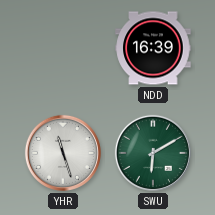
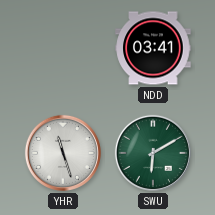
NDD: 16:39 -> 03:41
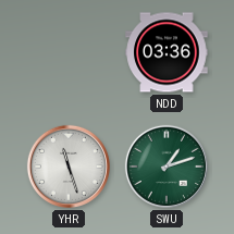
NDD: 03:41 -> 03:36
SWU: 6:10 -> 1:12
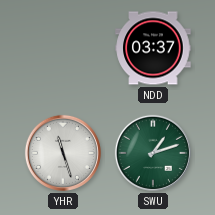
NDD: 03:36 -> 03:37
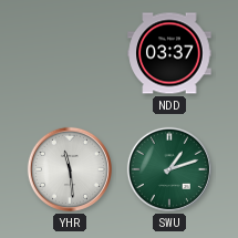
YHR: 11:27 -> 11:29
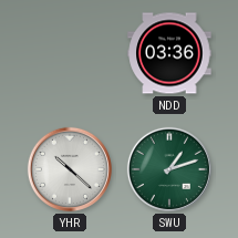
NDD: 03:37 -> 03:36
YHR: 11:29 -> 10:22
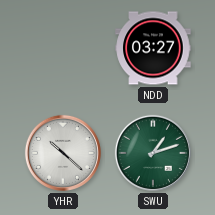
NDD: 03:36 -> 03:27
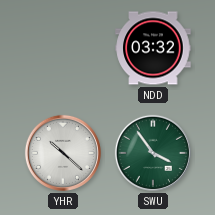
NDD: 03:27 -> 03:32
SWU: 1:12 -> 3:54
